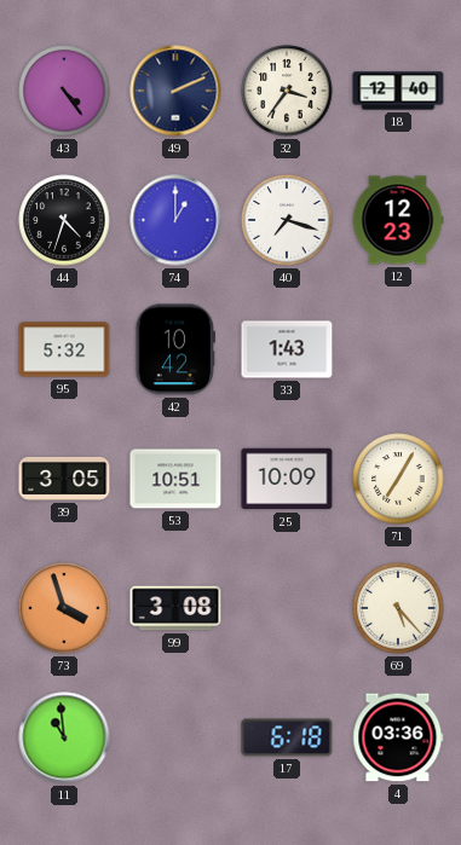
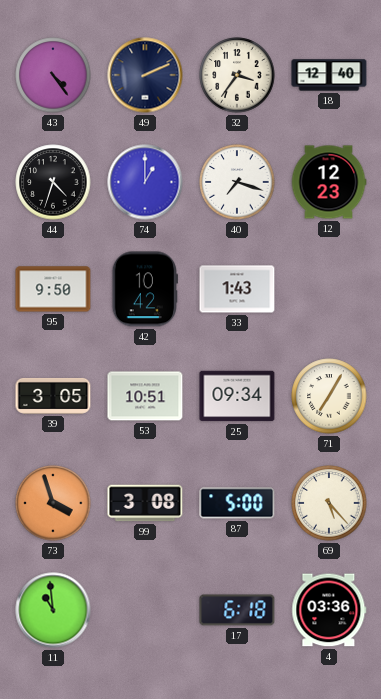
95: 5:32 -> 9:50
25: 10:09 -> 09:34
87: none -> 5:00
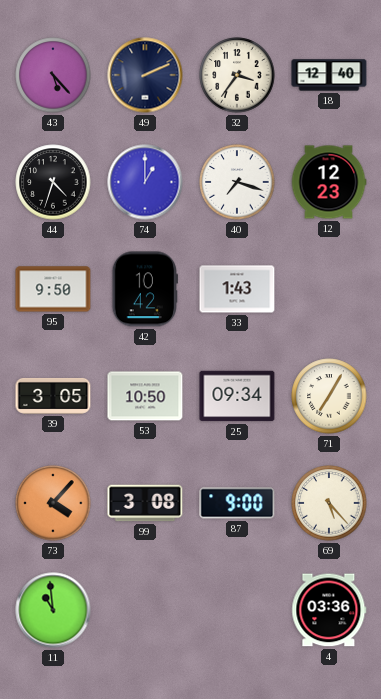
43: 4:24 -> 5:23
53: 10:51 -> 10:50
73: 3:57 -> 4:07
87: 5:00 -> 9:00
17: 6:18 -> none
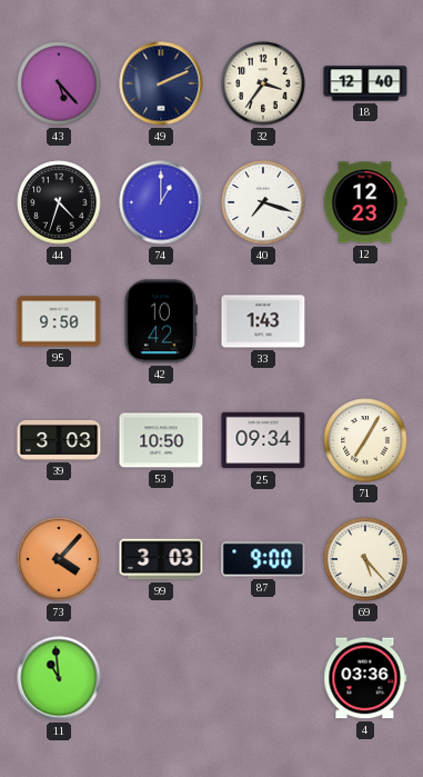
39: 3:05 -> 3:03
99: 3:08 -> 3:03
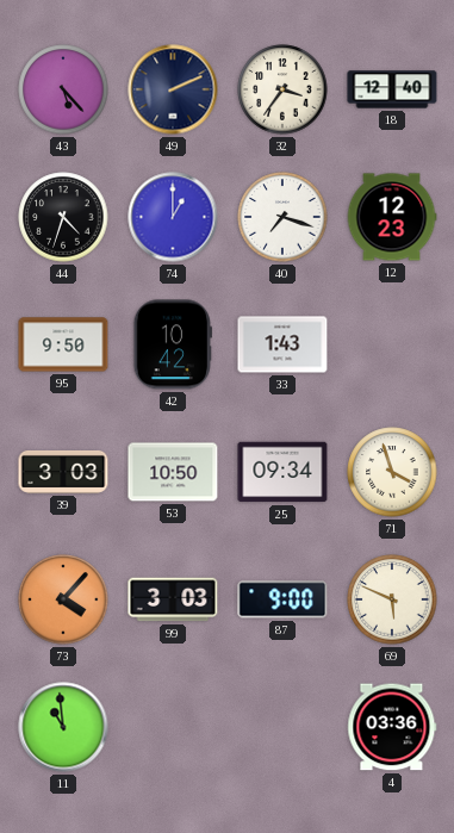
71: 7:05 -> 3:57
69: 5:23 -> 5:49
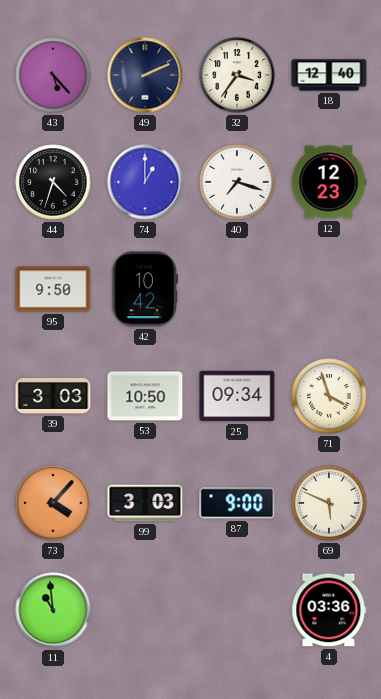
33: 1:43 -> none
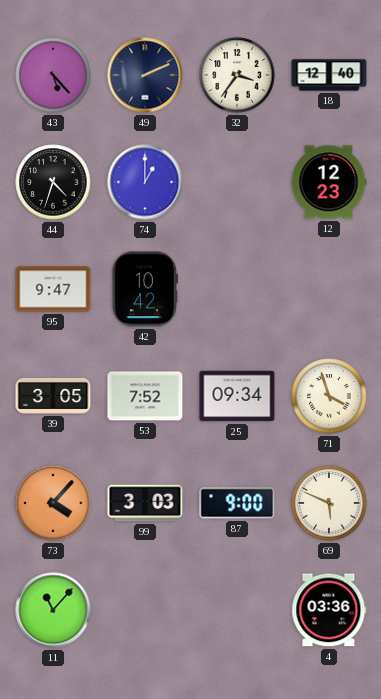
40: 7:18 -> none
95: 9:50 -> 9:47
39: 3:03 -> 3:05
53: 10:50 -> 7:52
11: 10:59 -> 11:07
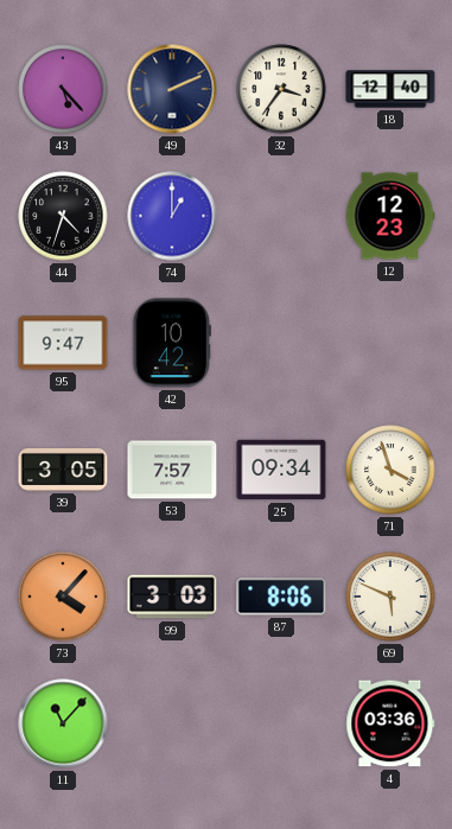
53: 7:52 -> 7:57
87: 9:00 -> 8:06
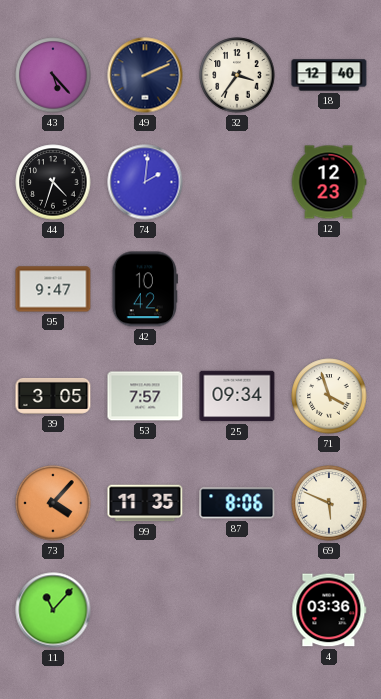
74: 1:00 -> 2:01
99: 3:03 -> 11:35
